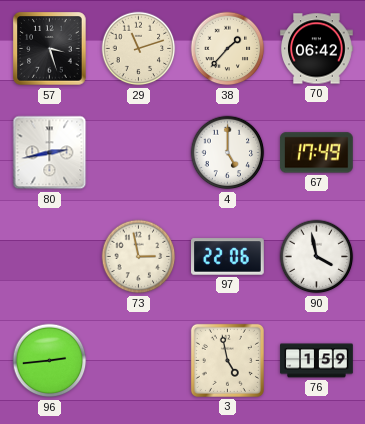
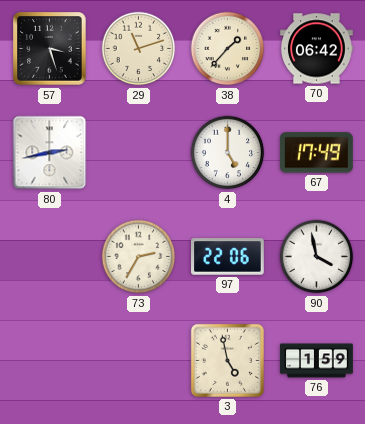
73: 2:58 -> 2:35
96: 2:44 -> none
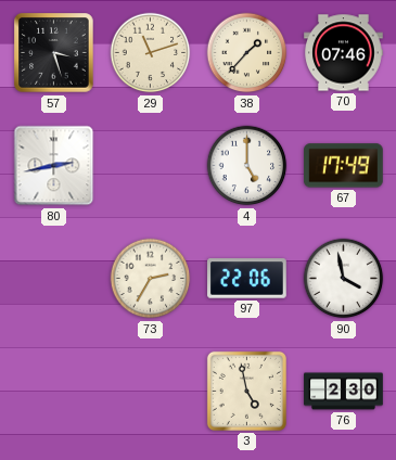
70: 06:42 -> 07:46
76: 1:59 -> 2:30
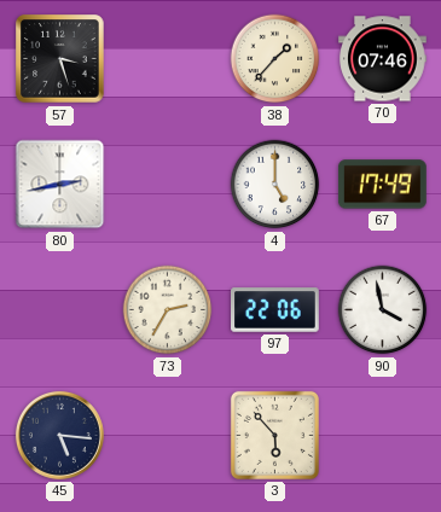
29: 11:12 -> none
45: none -> 5:16
3: 4:58 -> 5:53
76: 2:30 -> none
